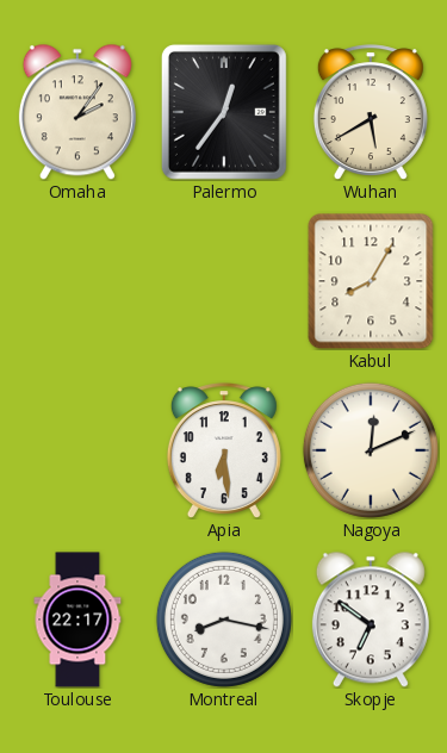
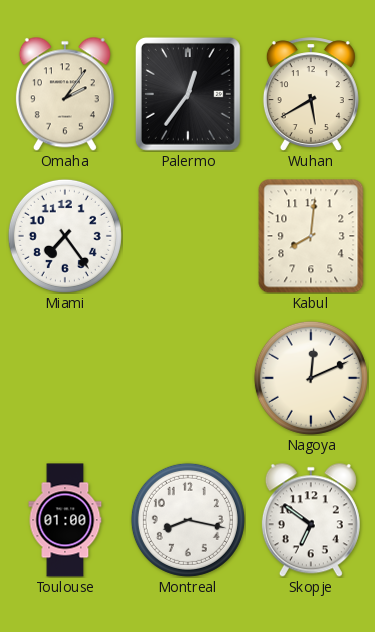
Miami: none -> 7:24
Kabul: 8:05 -> 8:01
Apia: 6:29 -> none
Toulouse: 22:17 -> 01:00
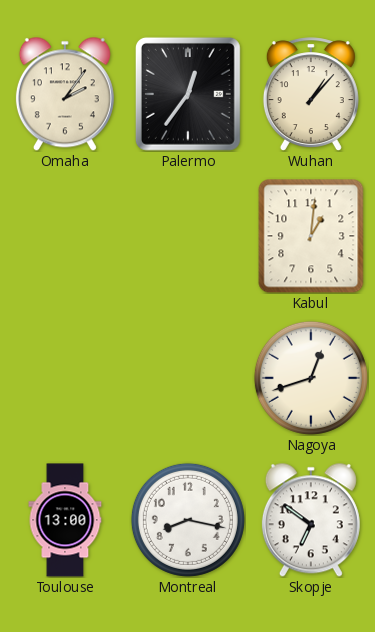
Wuhan: 5:40 -> 1:07
Miami: 7:24 -> none
Kabul: 8:01 -> 1:01
Nagoya: 12:11 -> 12:42
Toulouse: 01:00 -> 13:00
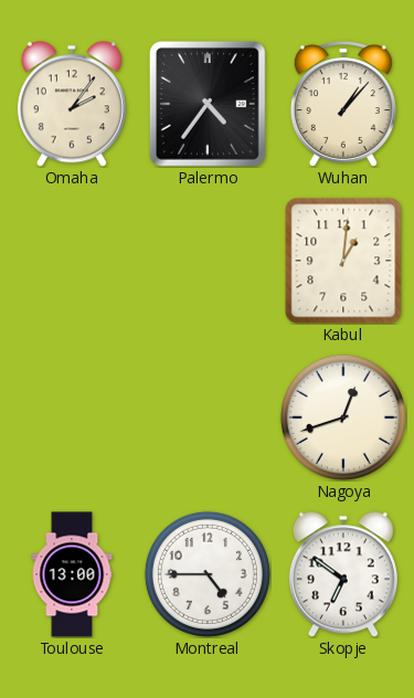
Palermo: 12:36 -> 4:36
Montreal: 8:17 -> 4:45
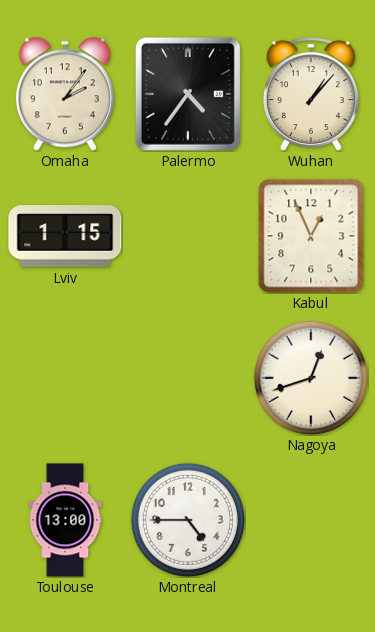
Lviv: none -> 1:15
Kabul: 1:01 -> 12:56
Skopje: 6:51 -> none
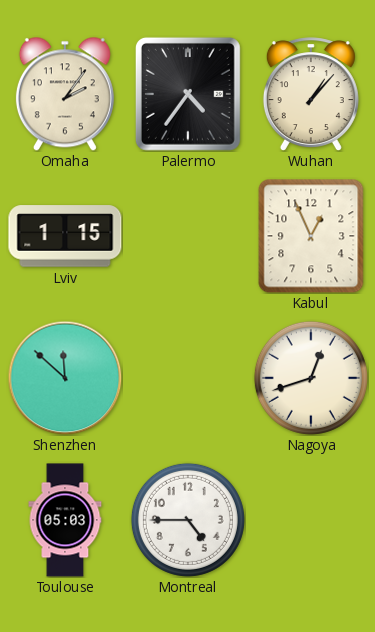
Shenzhen: none -> 11:52
Toulouse: 13:00 -> 05:03
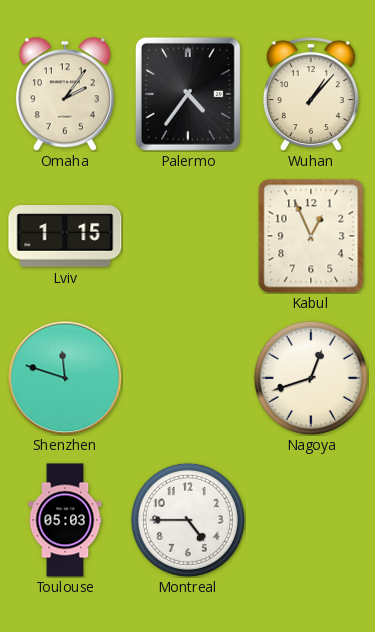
Shenzhen: 11:52 -> 11:48
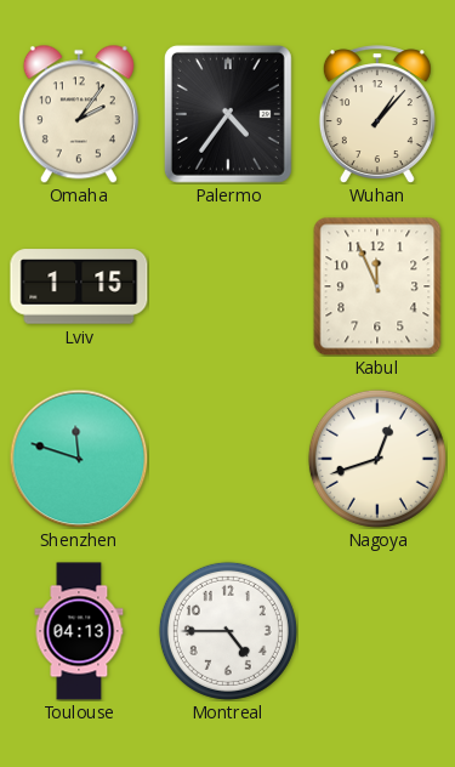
Kabul: 12:56 -> 11:56
Toulouse: 05:03 -> 04:13
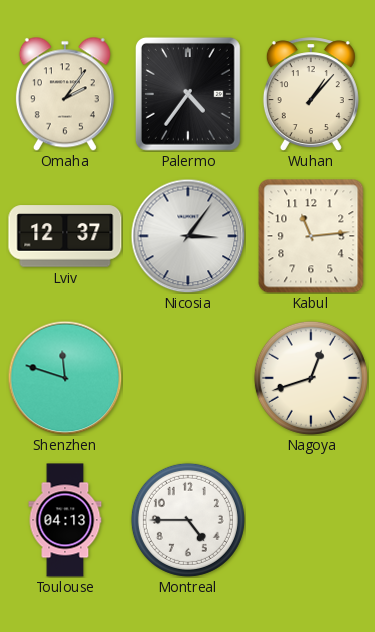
Lviv: 1:15 -> 12:37
Nicosia: none -> 3:06
Kabul: 11:56 -> 11:14
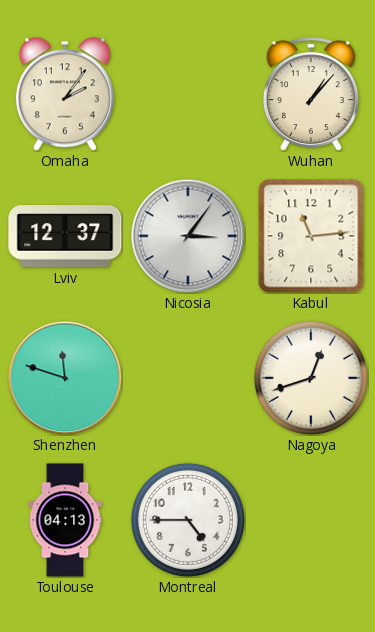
Palermo: 4:36 -> none
